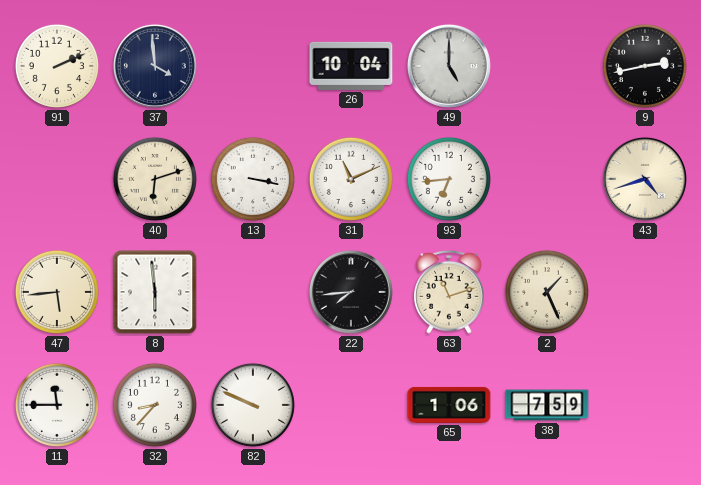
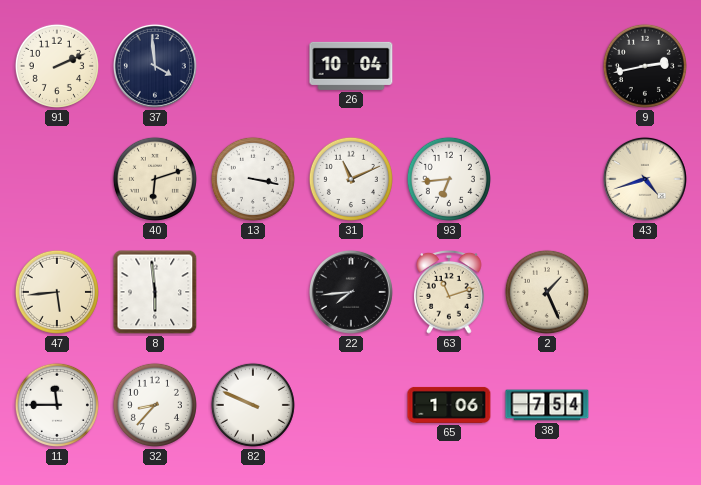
49: 5:00 -> none
38: 7:59 -> 7:54
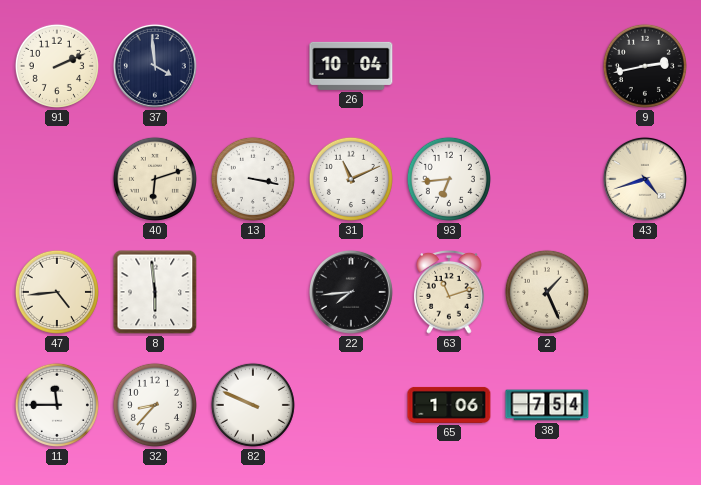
47: 5:44 -> 4:44
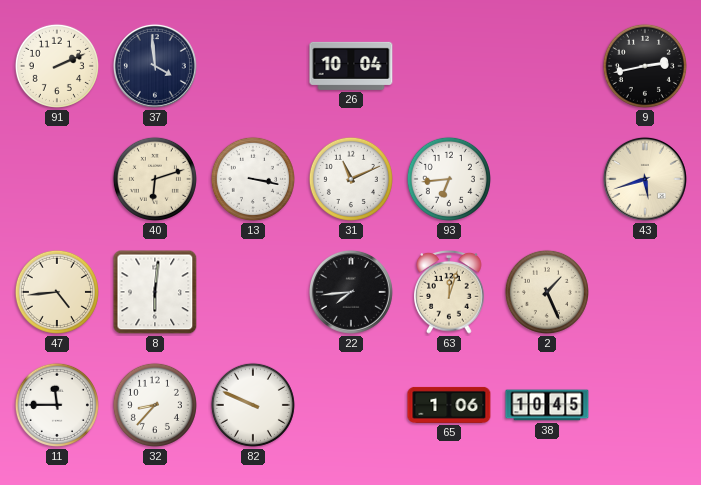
43: 4:42 -> 5:42
8: 5:59 -> 6:01
63: 11:12 -> 12:03
38: 7:54 -> 10:45
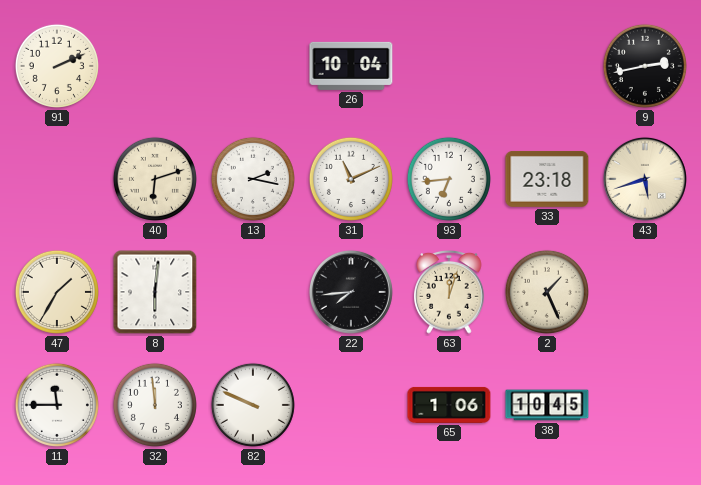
37: 3:59 -> none
13: 3:17 -> 2:17
33: none -> 23:18
47: 4:44 -> 1:35
32: 8:37 -> 11:59
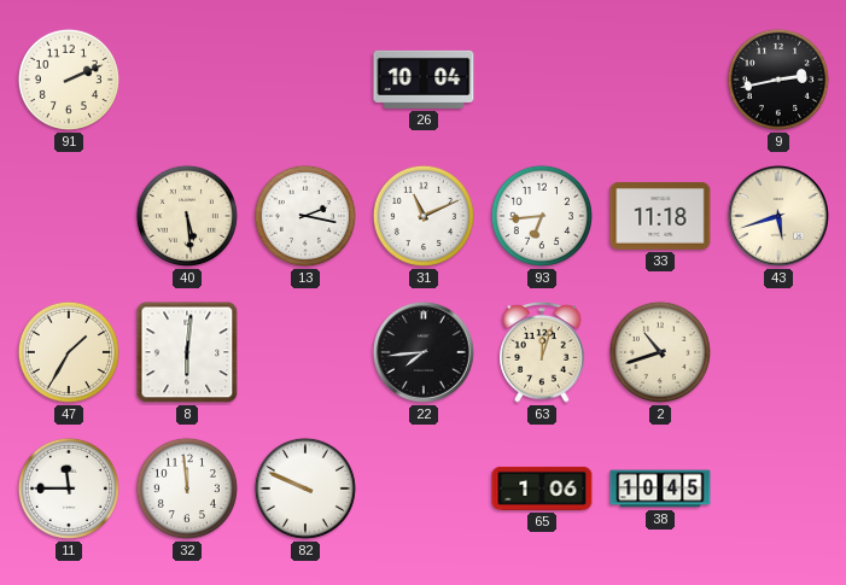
40: 6:12 -> 5:29
33: 23:18 -> 11:18
2: 1:26 -> 10:42
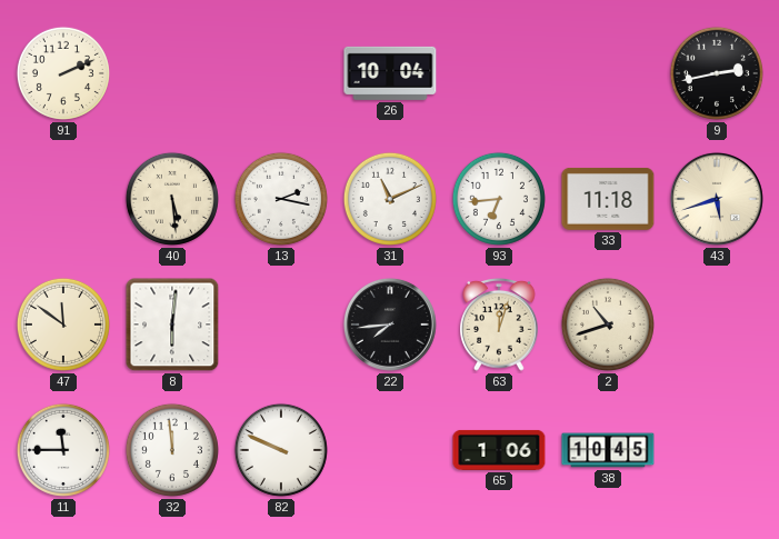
47: 1:35 -> 11:51
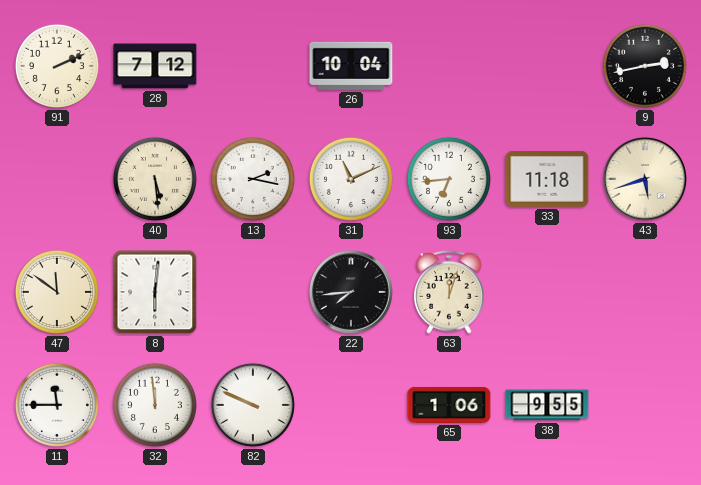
28: none -> 7:12
2: 10:42 -> none
38: 10:45 -> 9:55
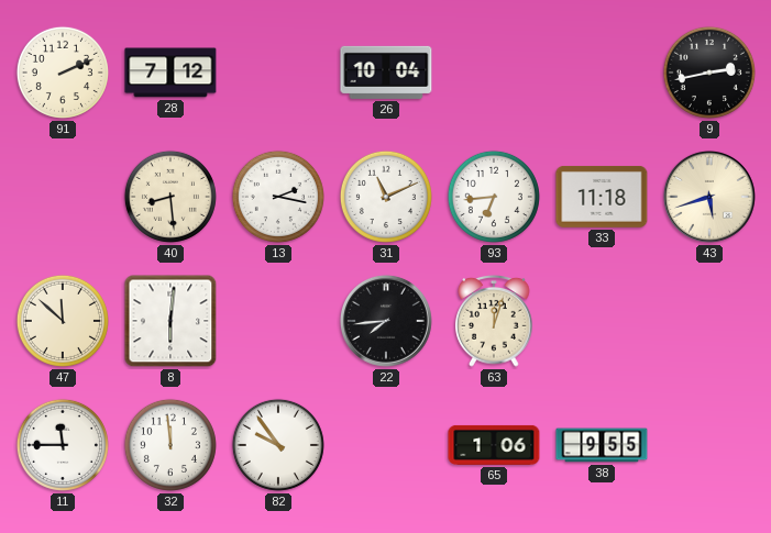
40: 5:29 -> 8:29
47: 11:51 -> 11:52
82: 9:49 -> 9:54
